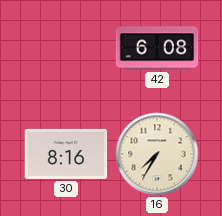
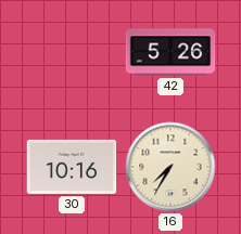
42: 6:08 -> 5:26
30: 8:16 -> 10:16
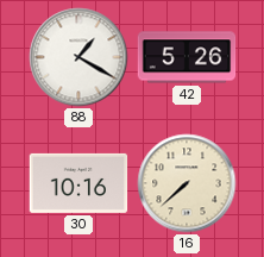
88: none -> 1:20
16: 7:35 -> 7:38
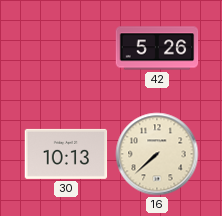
88: 1:20 -> none
30: 10:16 -> 10:13
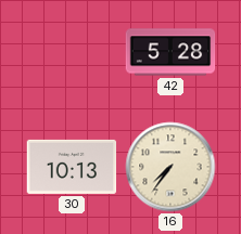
42: 5:26 -> 5:28
16: 7:38 -> 7:36
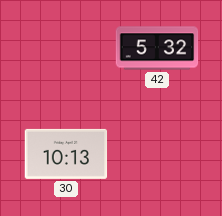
42: 5:28 -> 5:32
16: 7:36 -> none
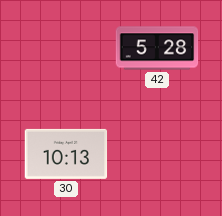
42: 5:32 -> 5:28
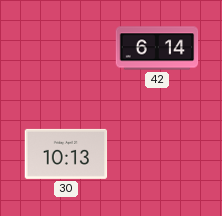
42: 5:28 -> 6:14
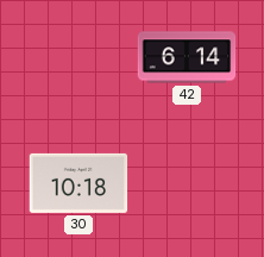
30: 10:13 -> 10:18
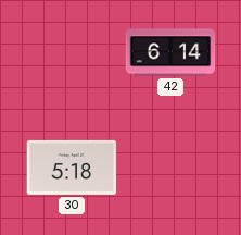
30: 10:18 -> 5:18
